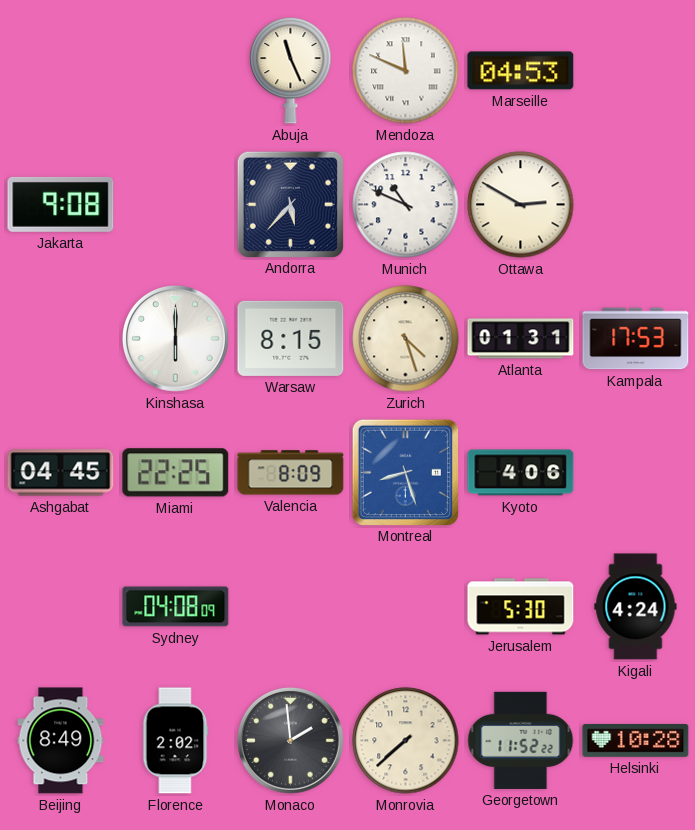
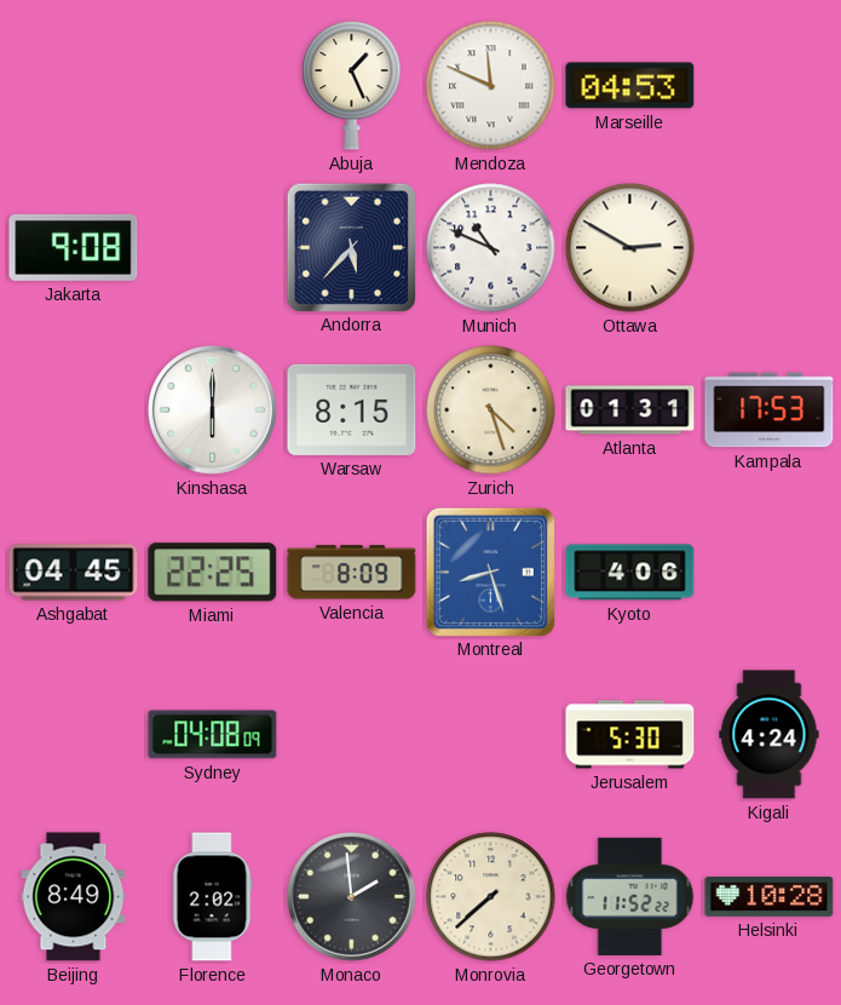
Abuja: 11:26 -> 1:26
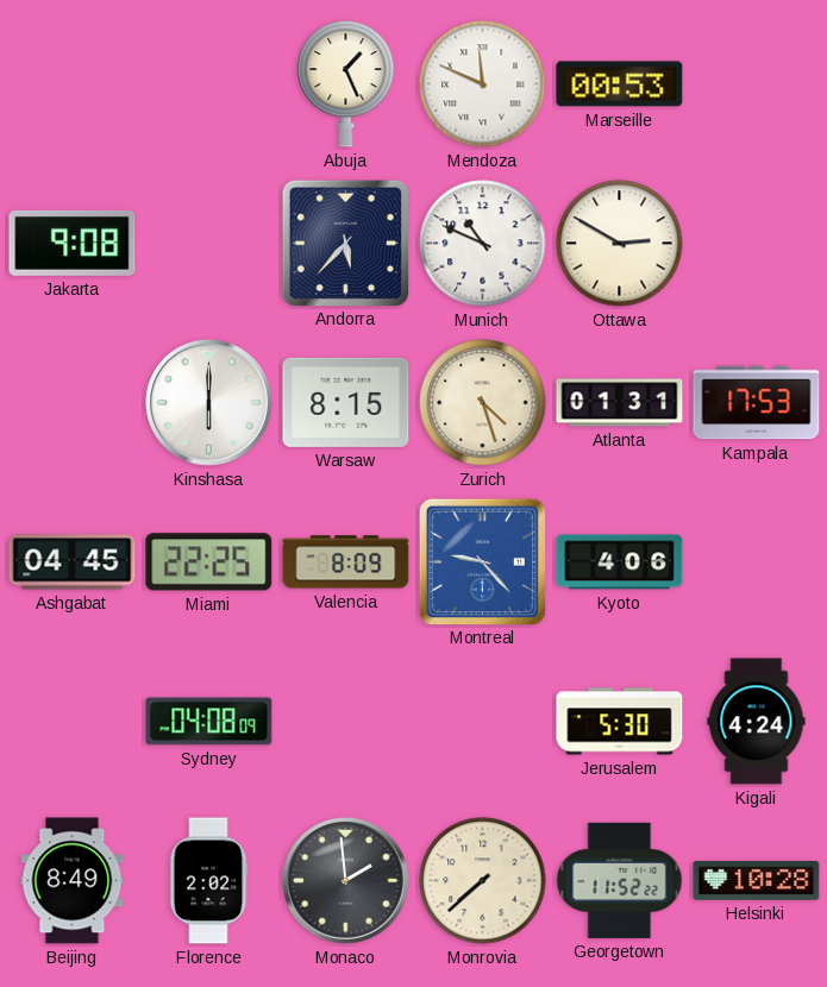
Marseille: 04:53 -> 00:53
Montreal: 8:27 -> 9:23
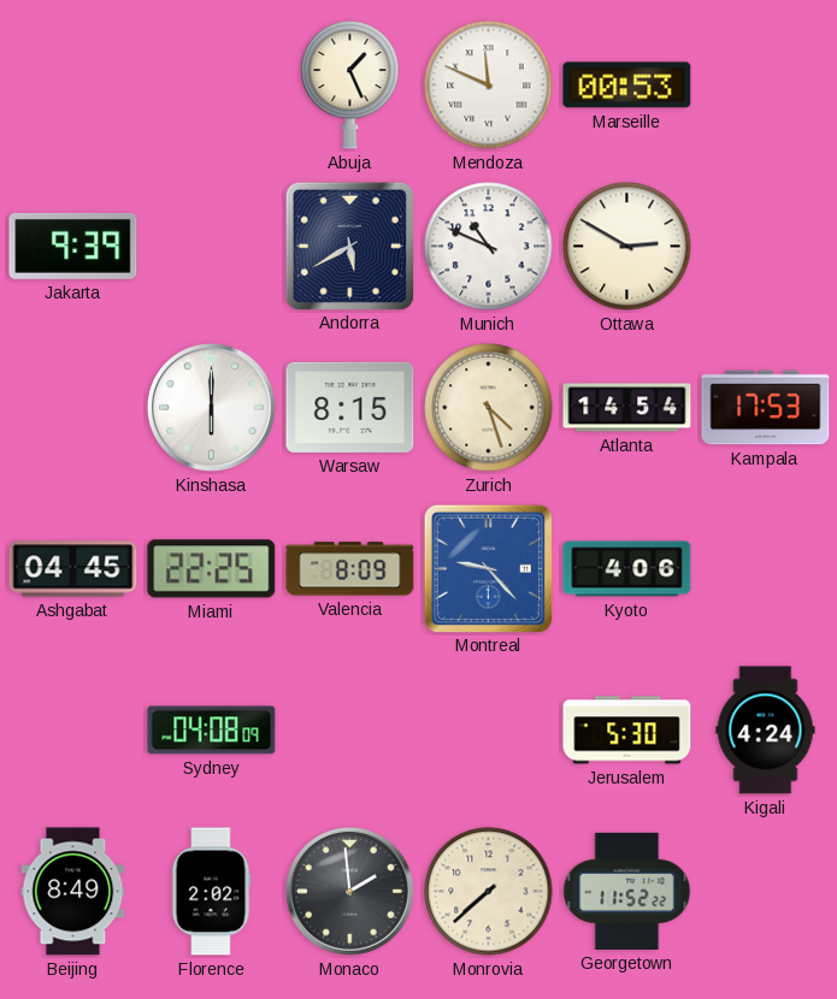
Jakarta: 9:08 -> 9:39
Andorra: 5:37 -> 5:40
Atlanta: 01:31 -> 14:54
Helsinki: 10:28 -> none
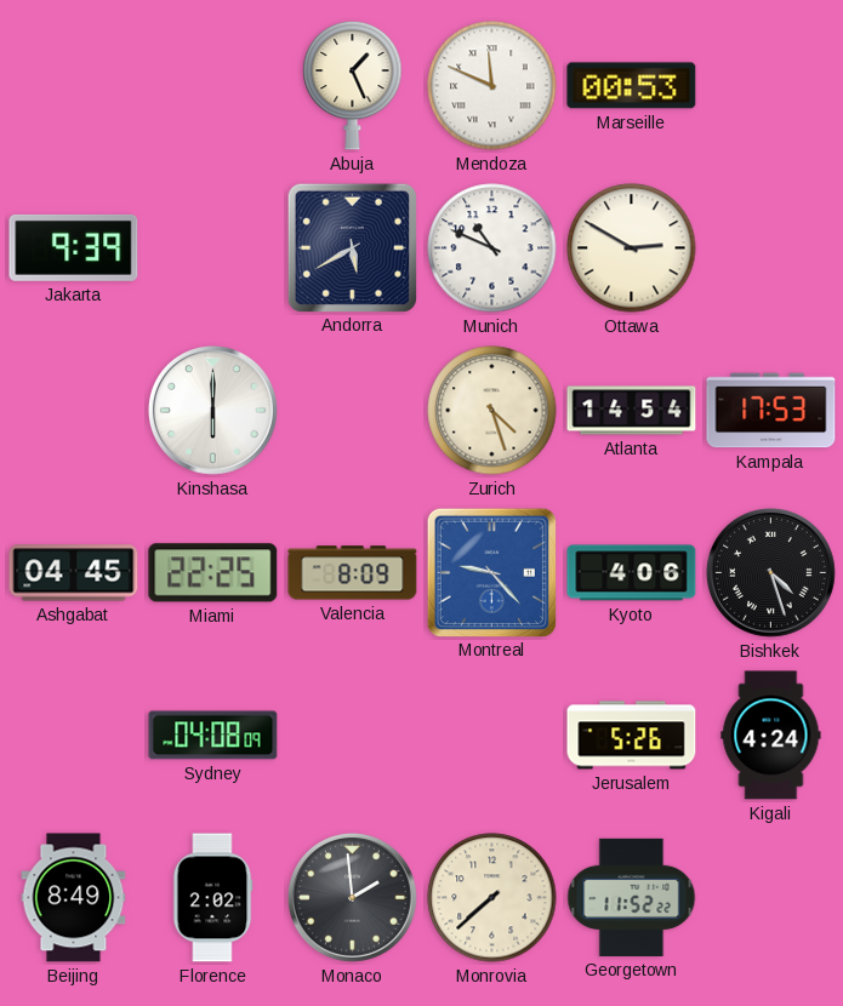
Warsaw: 8:15 -> none
Bishkek: none -> 4:27
Jerusalem: 5:30 -> 5:26
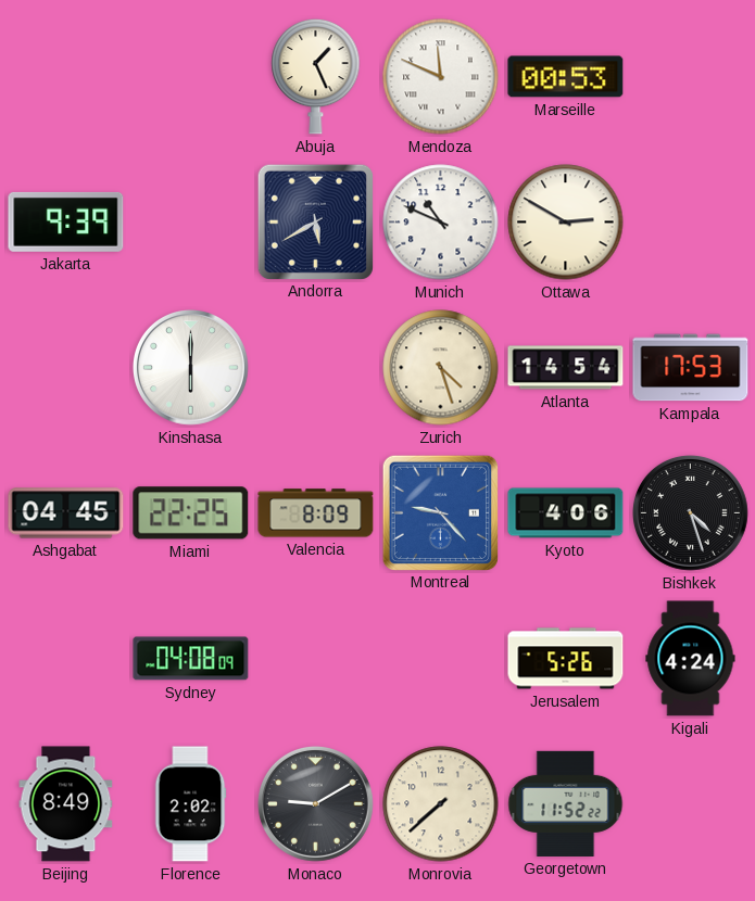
Monaco: 1:59 -> 9:10
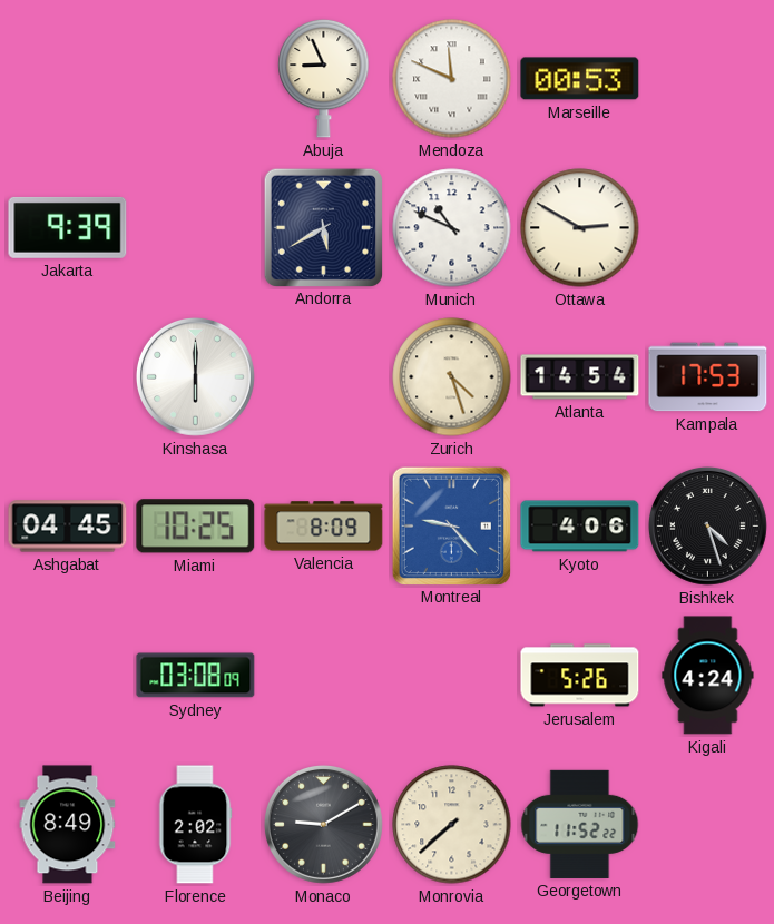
Abuja: 1:26 -> 8:56
Miami: 22:25 -> 10:25
Sydney: 04:08 -> 03:08
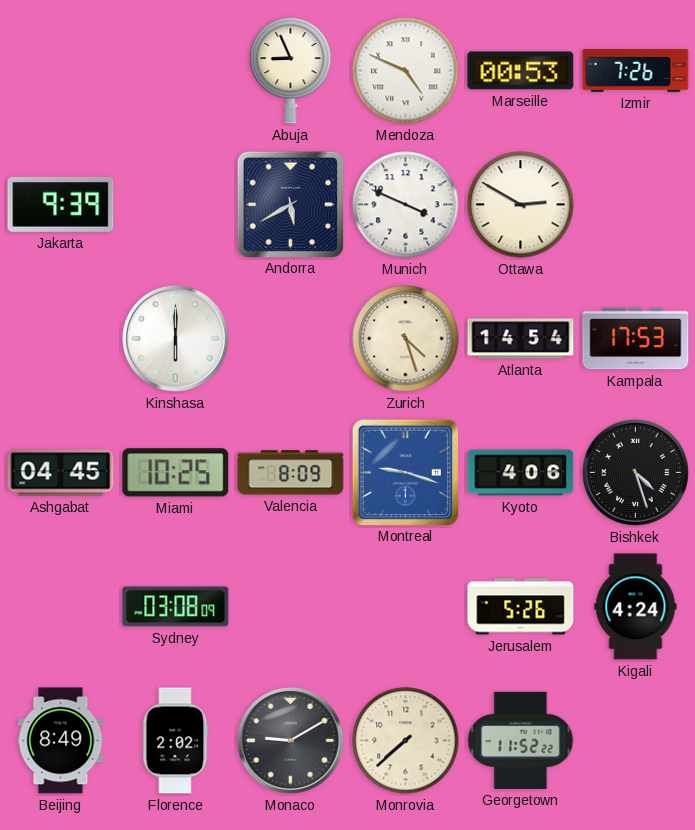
Mendoza: 11:49 -> 4:49
Izmir: none -> 7:26
Munich: 10:49 -> 3:49
Montreal: 9:23 -> 9:18
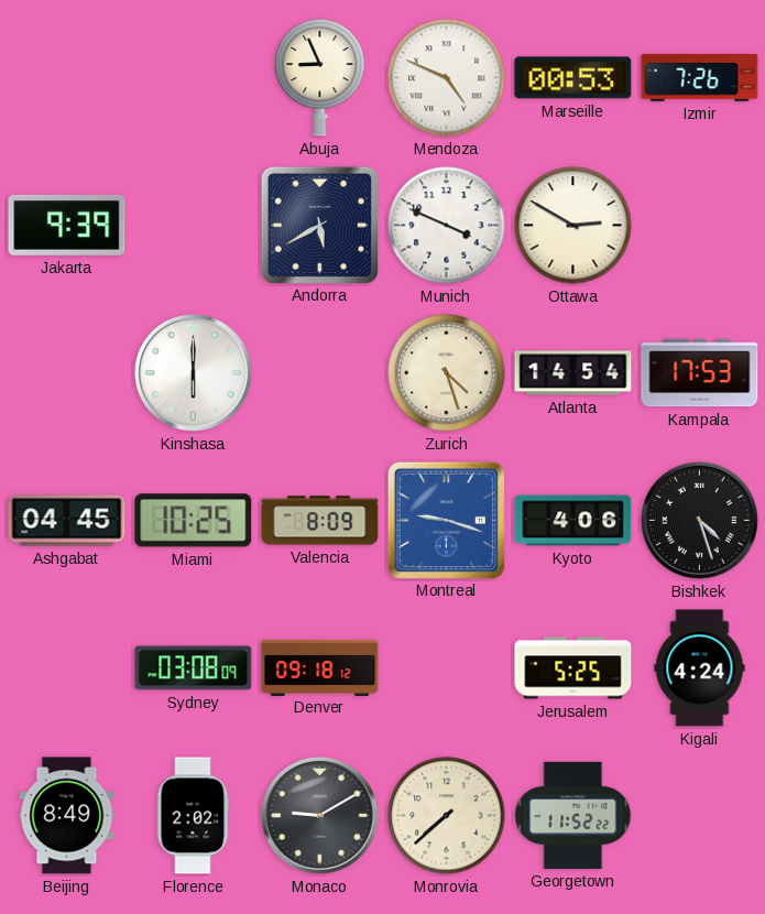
Denver: none -> 09:18
Jerusalem: 5:26 -> 5:25
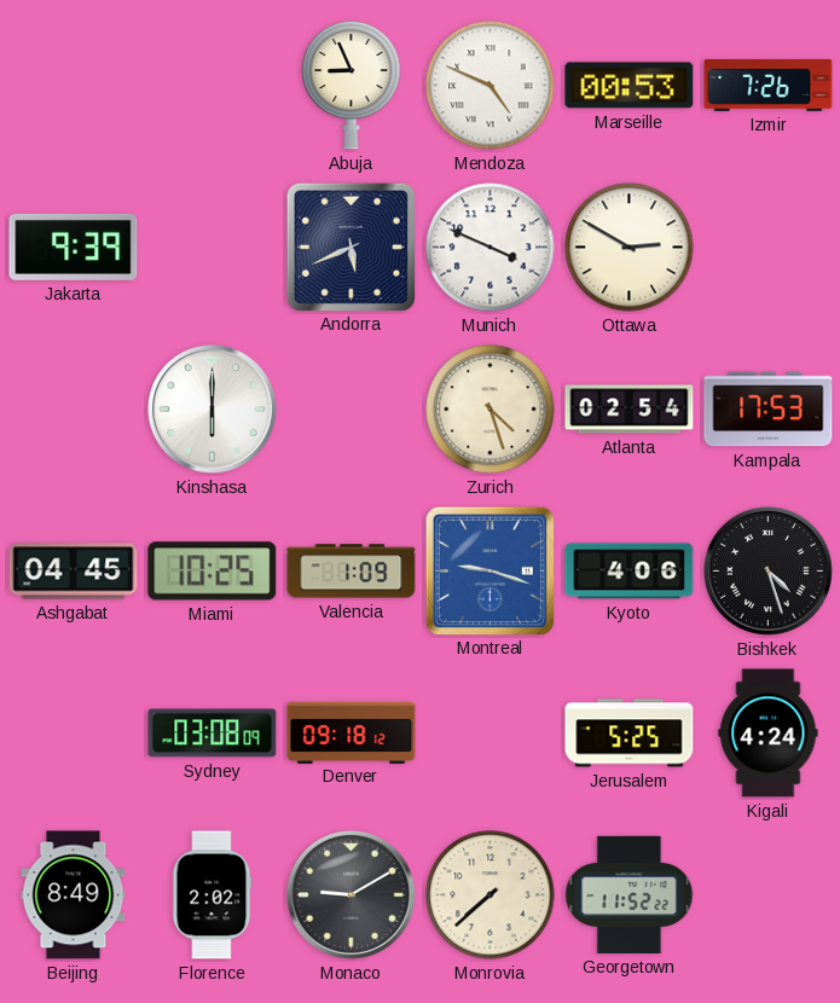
Andorra: 5:40 -> 5:41
Atlanta: 14:54 -> 02:54
Valencia: 8:09 -> 1:09
